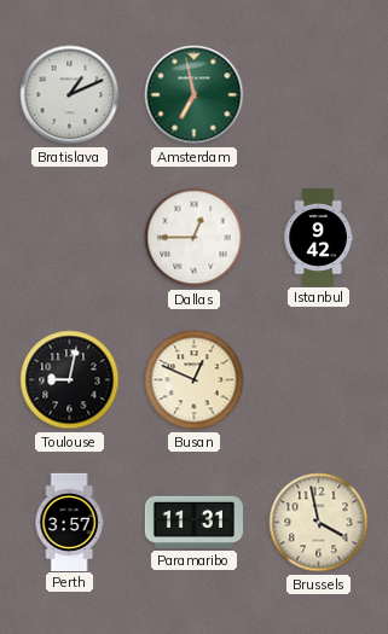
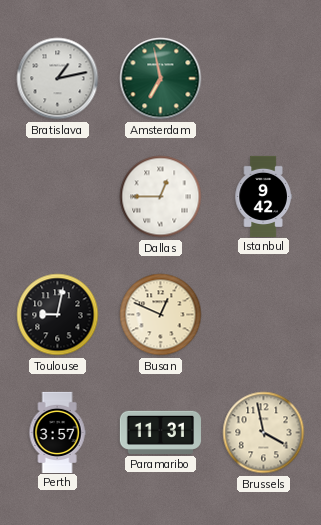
Bratislava: 1:11 -> 1:13
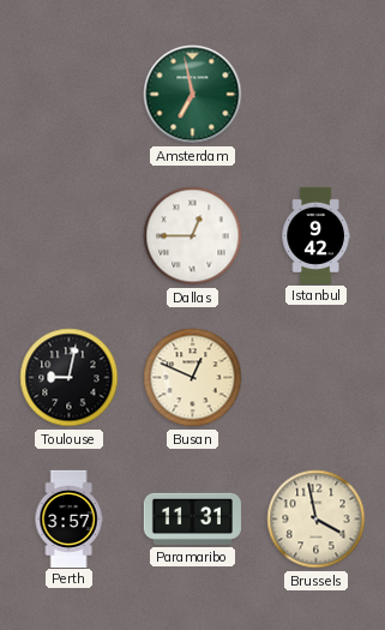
Bratislava: 1:13 -> none
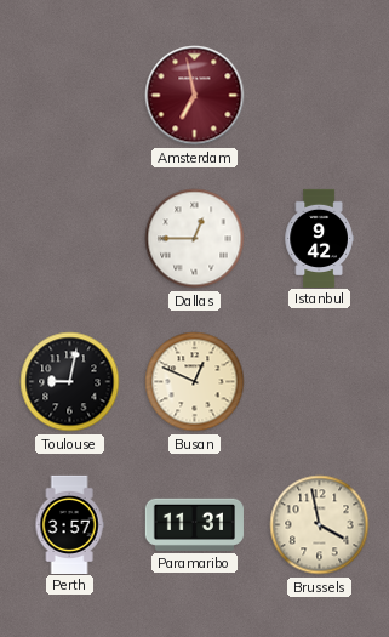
Amsterdam dial: green -> burgundy
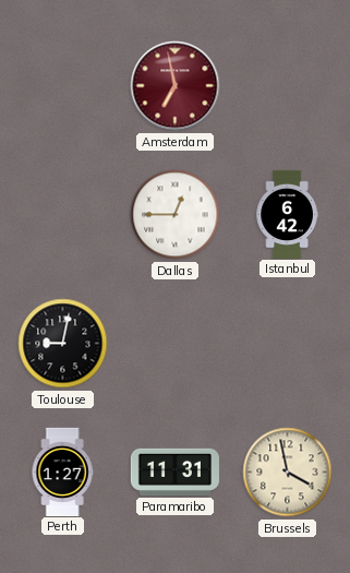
Istanbul: 9:42 -> 6:42
Busan: 12:49 -> none
Perth: 3:57 -> 1:27
